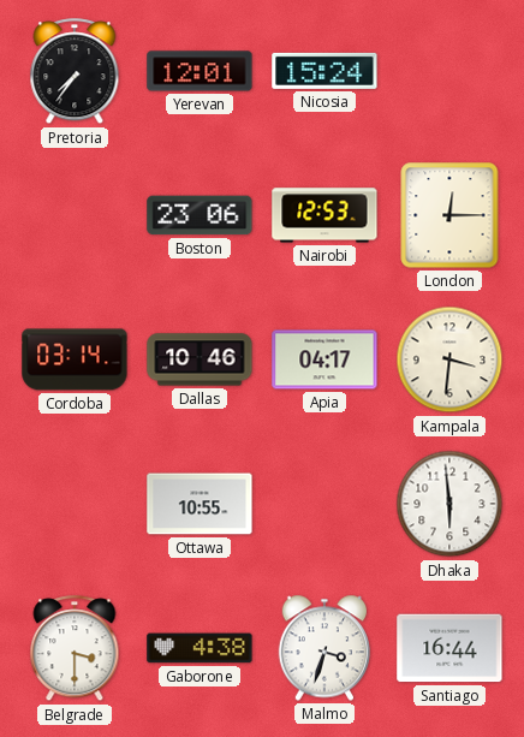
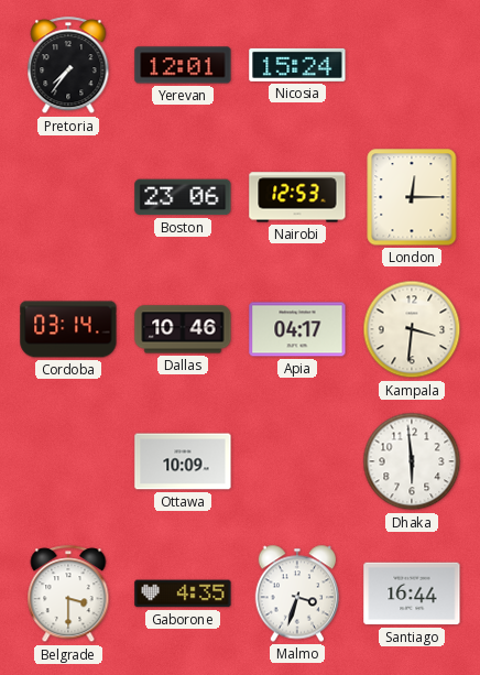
Ottawa: 10:55 -> 10:09
Gaborone: 4:38 -> 4:35
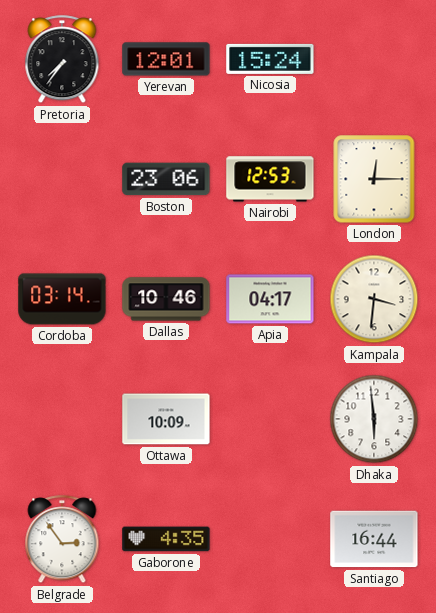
Belgrade: 3:30 -> 2:54
Malmo: 3:33 -> none
